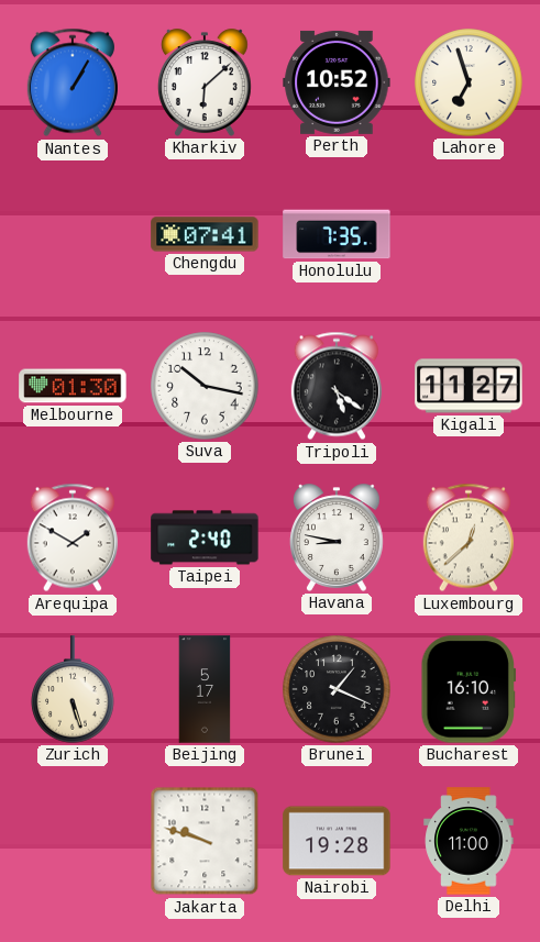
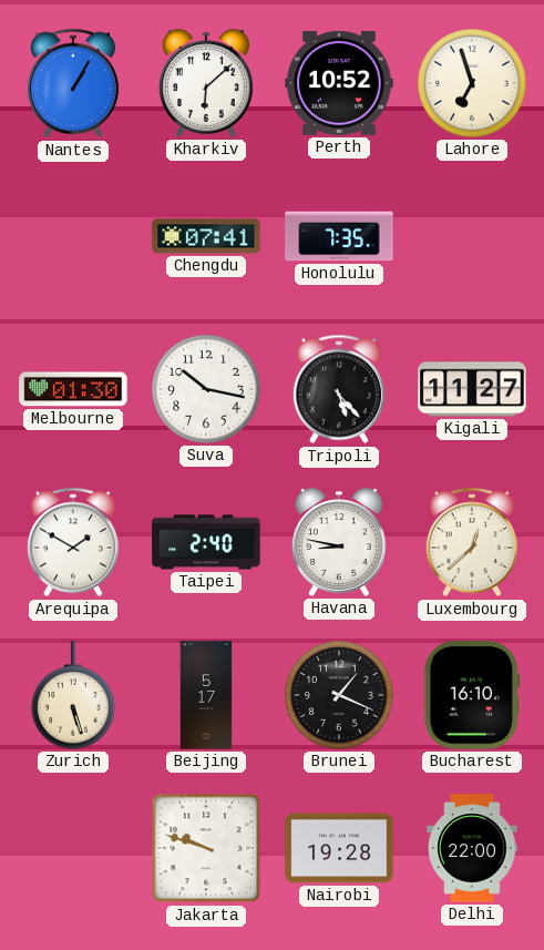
Tripoli: 5:21 -> 5:23
Delhi: 11:00 -> 22:00
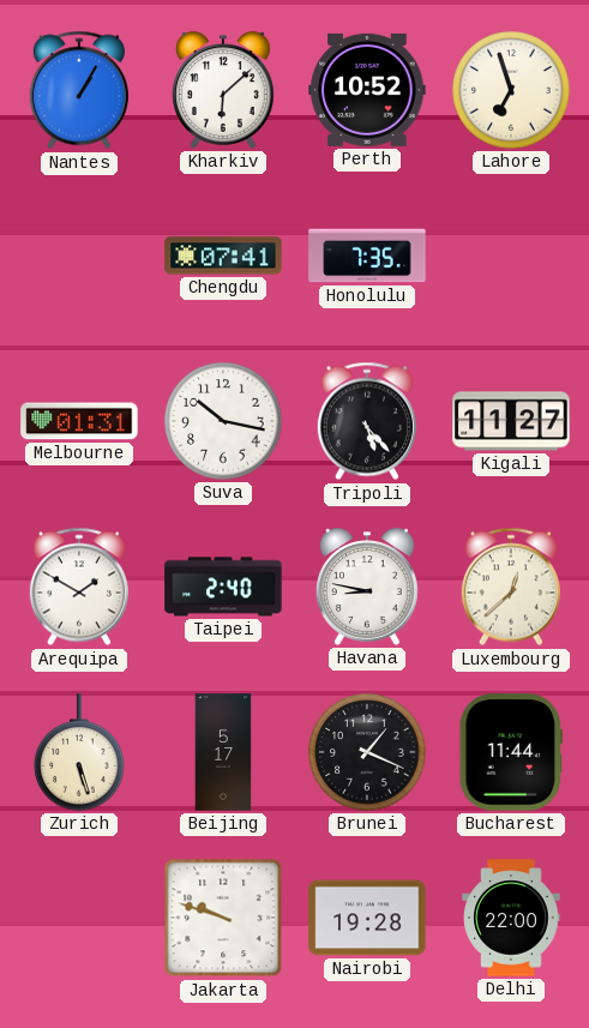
Melbourne: 01:30 -> 01:31
Bucharest: 16:10 -> 11:44
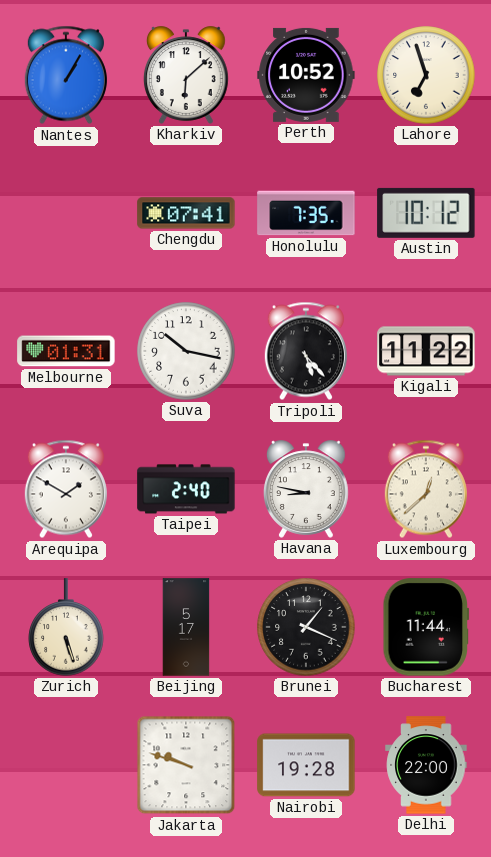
Austin: none -> 10:12
Kigali: 11:27 -> 11:22
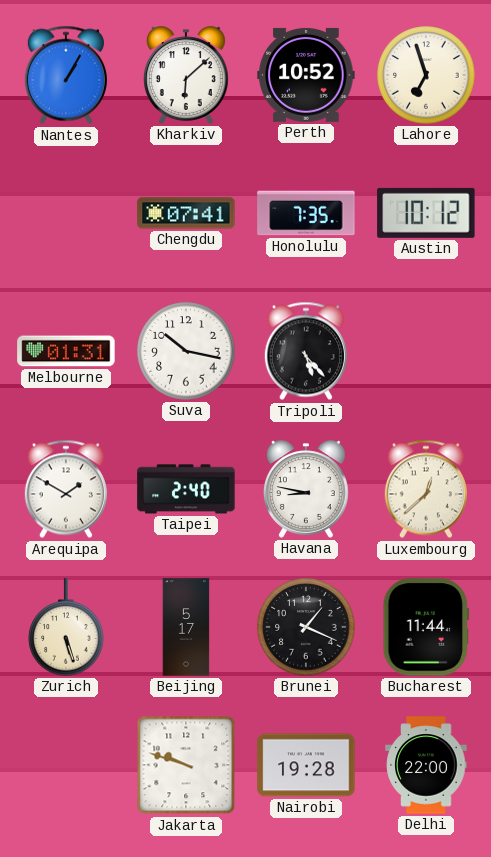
Kigali: 11:22 -> none
